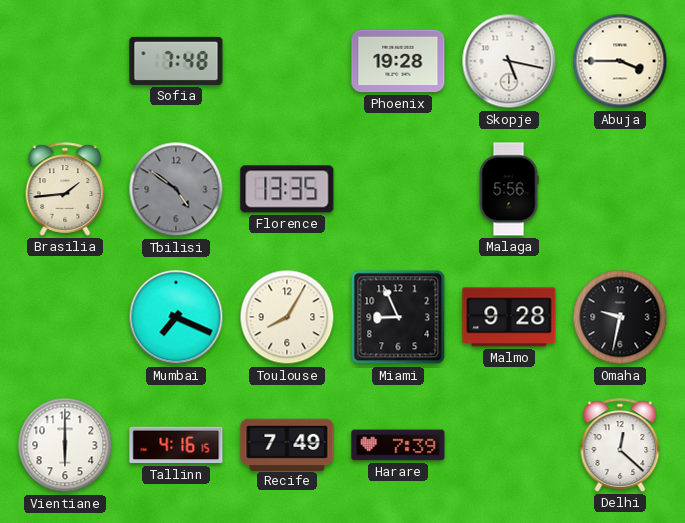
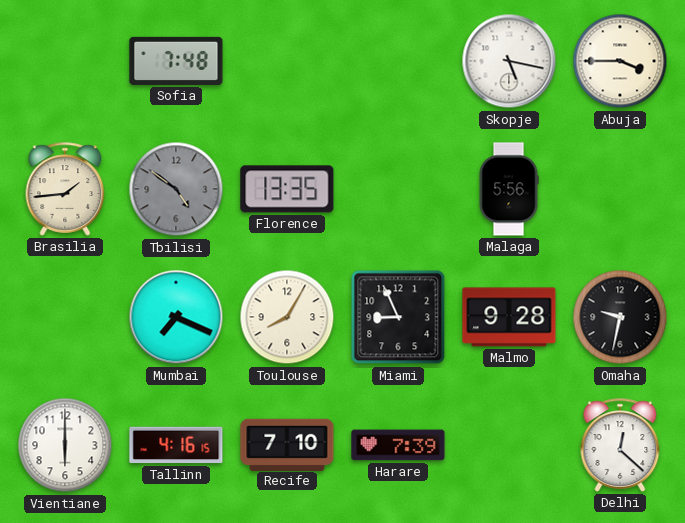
Phoenix: 19:28 -> none
Recife: 7:49 -> 7:10
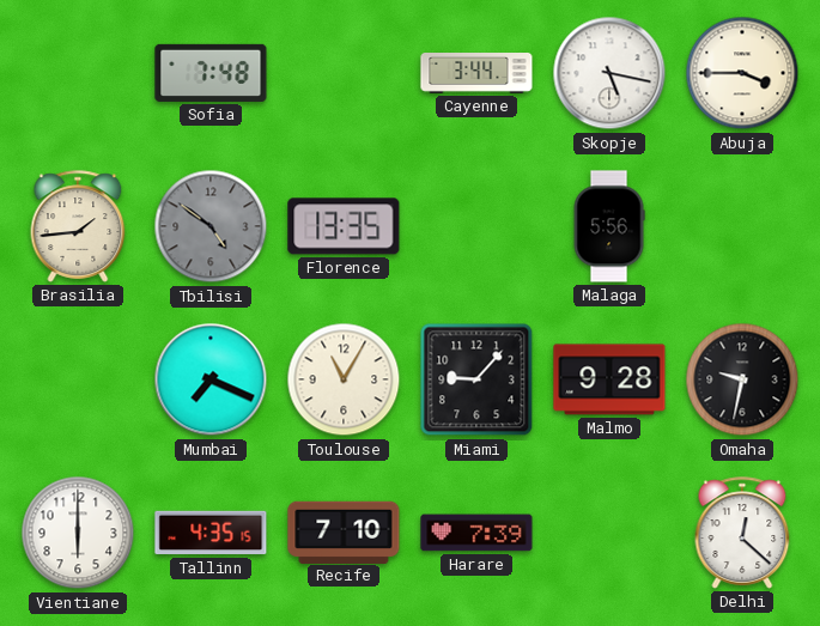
Cayenne: none -> 3:44
Toulouse: 8:05 -> 11:05
Miami: 8:56 -> 9:07
Tallinn: 4:16 -> 4:35
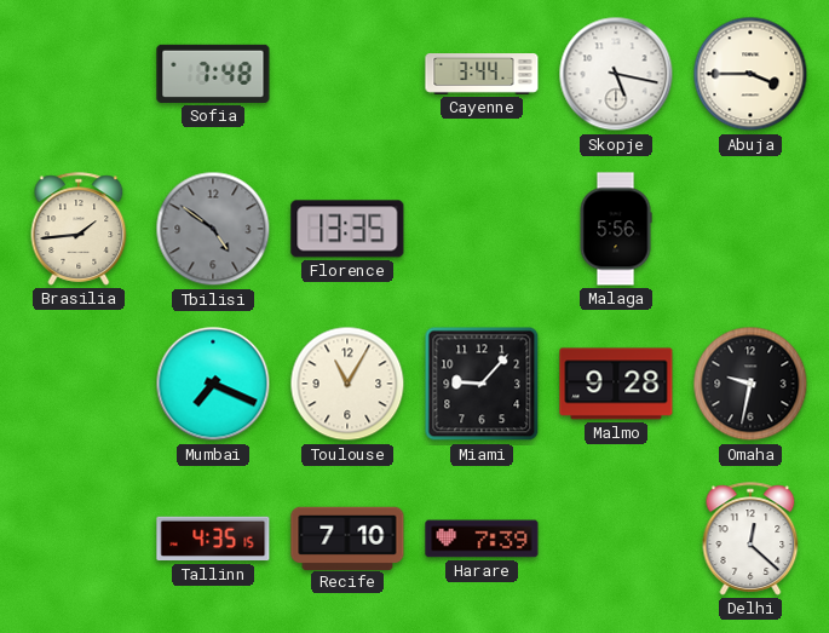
Vientiane: 6:00 -> none
